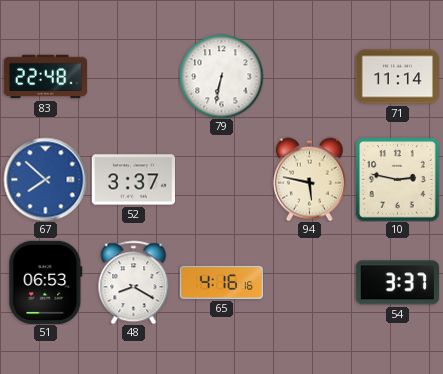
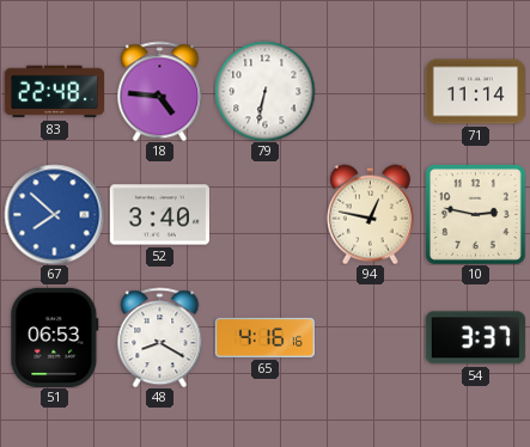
18: none -> 4:46
52: 3:37 -> 3:40
94: 5:47 -> 12:47
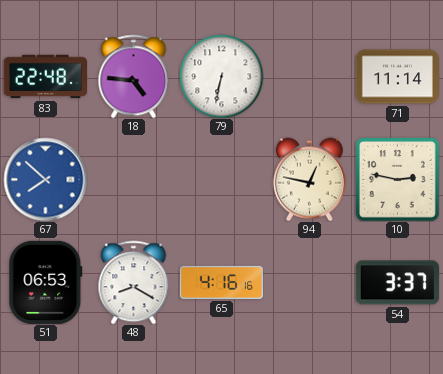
52: 3:40 -> none
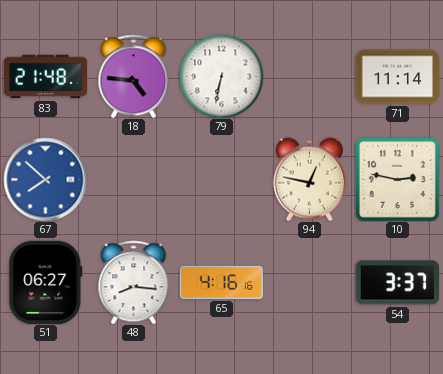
83: 22:48 -> 21:48
51: 06:53 -> 06:27
48: 8:20 -> 8:16
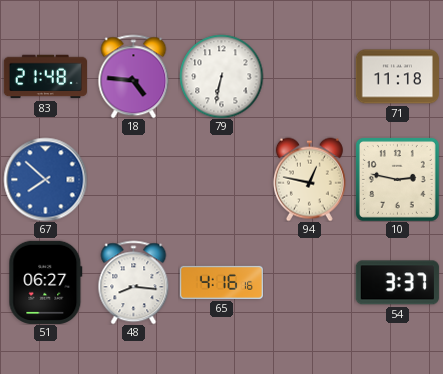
71: 11:14 -> 11:18
